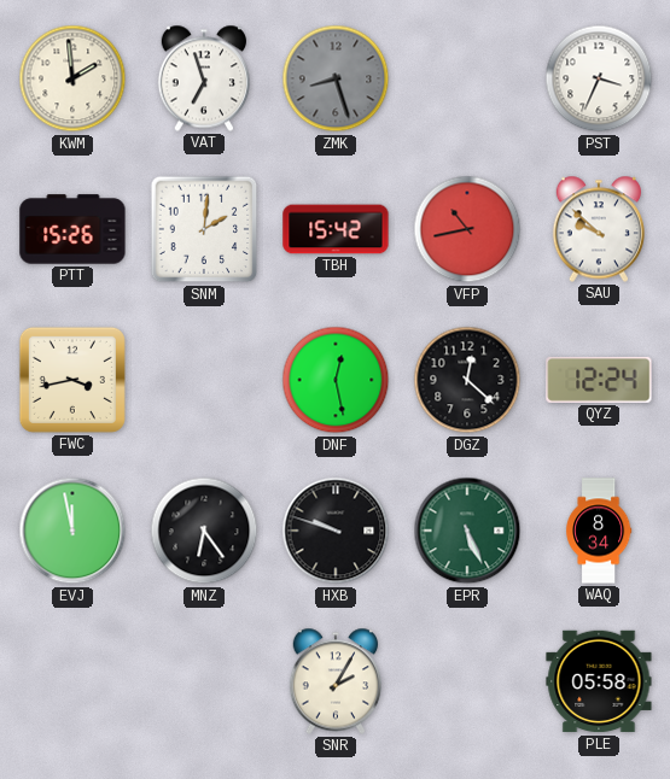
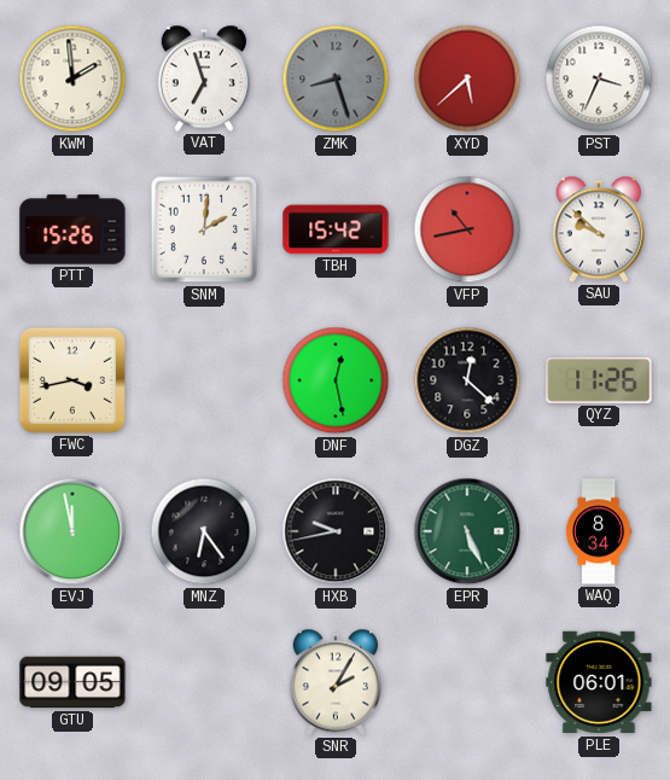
XYD: none -> 5:38
QYZ: 12:24 -> 11:26
HXB: 9:48 -> 9:43
GTU: none -> 09:05
PLE: 05:58 -> 06:01
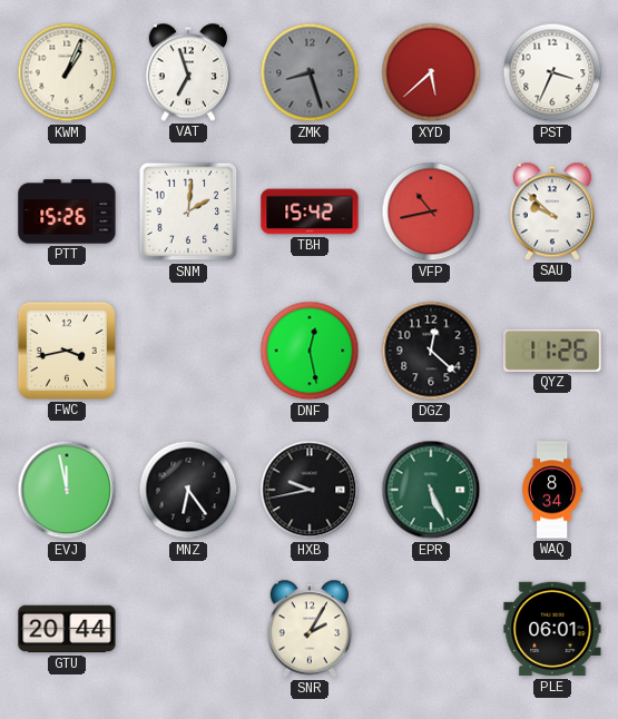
KWM: 1:59 -> 1:04
GTU: 09:05 -> 20:44
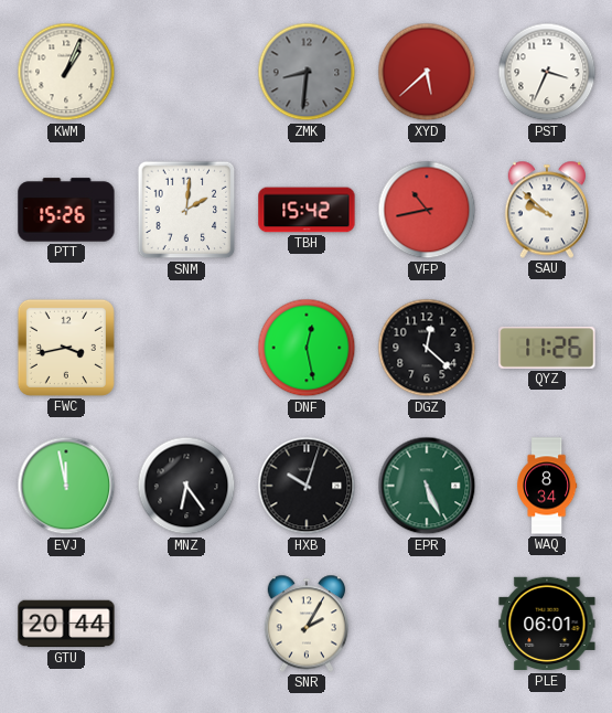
VAT: 6:57 -> none
ZMK: 8:27 -> 8:31
HXB: 9:43 -> 10:03
